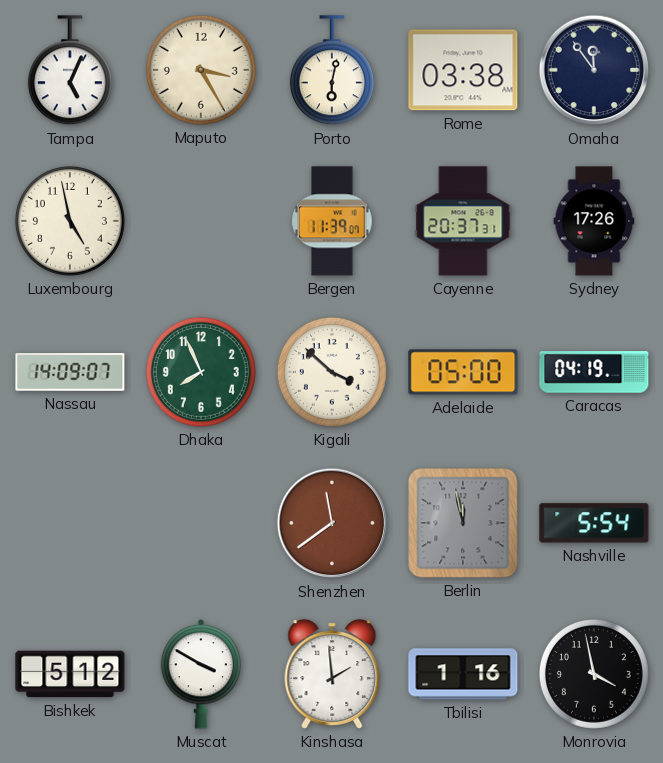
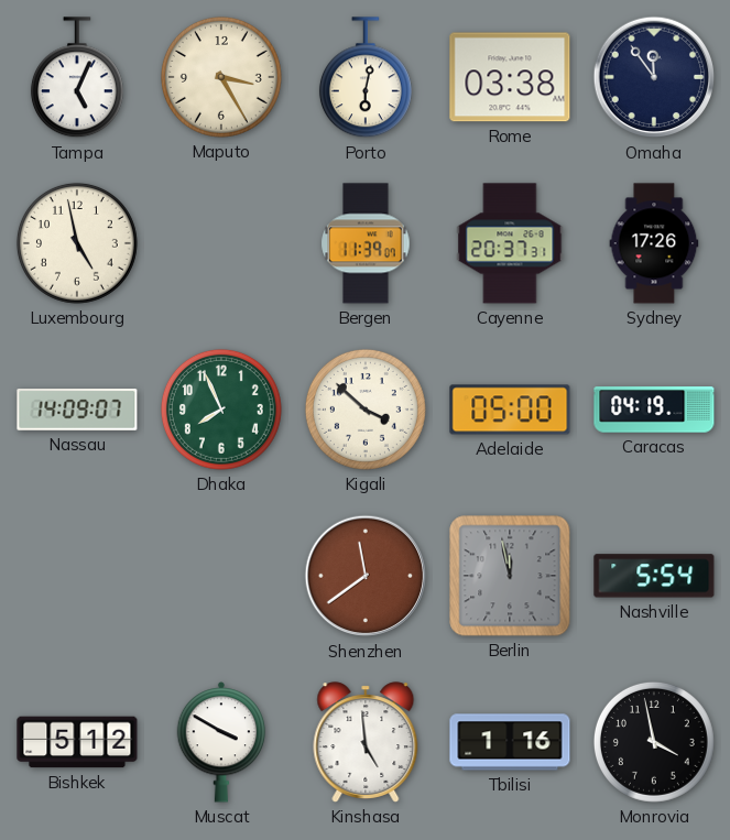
Kinshasa: 1:59 -> 4:59
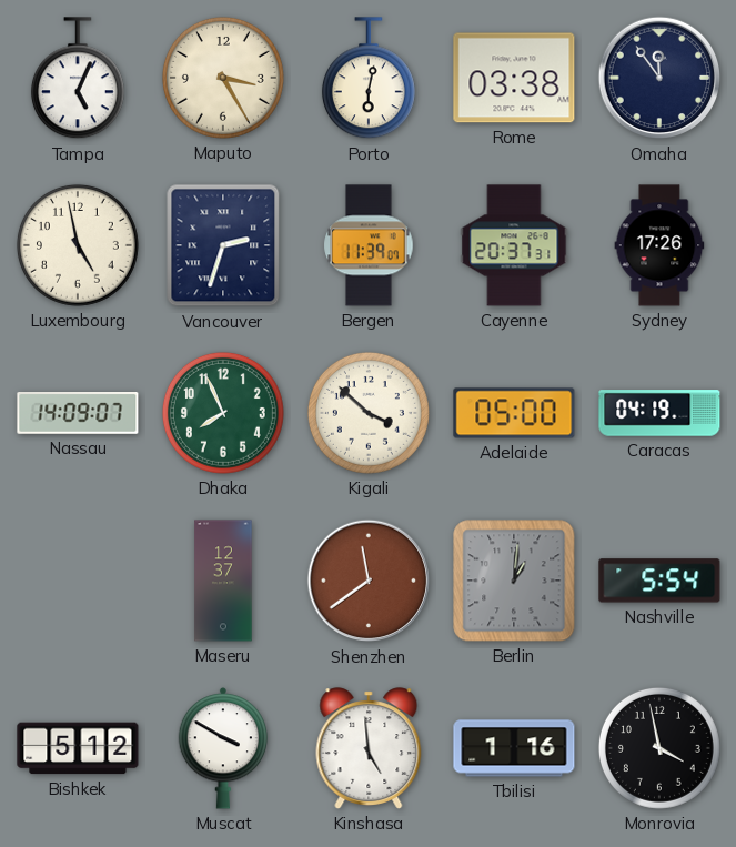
Vancouver: none -> 2:33
Maseru: none -> 12:37
Berlin: 11:58 -> 1:01
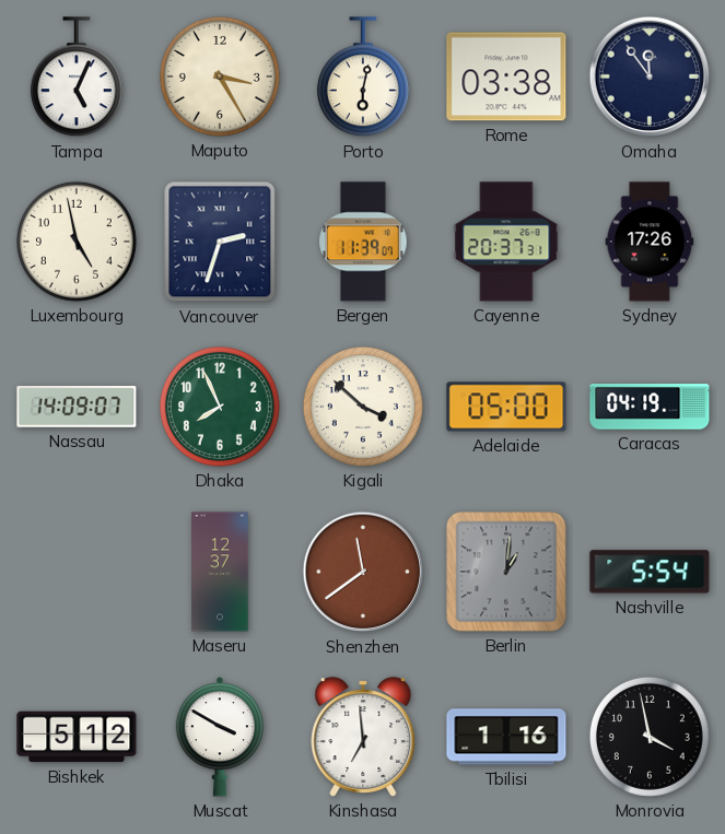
Kinshasa: 4:59 -> 6:59
